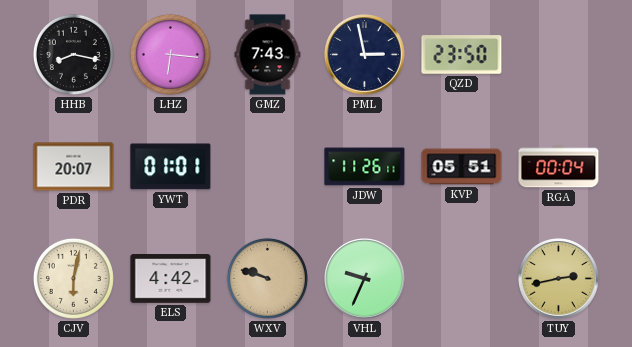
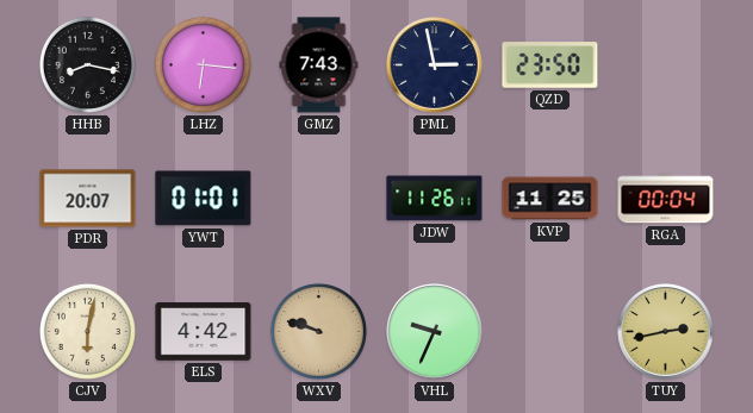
KVP: 05:51 -> 11:25
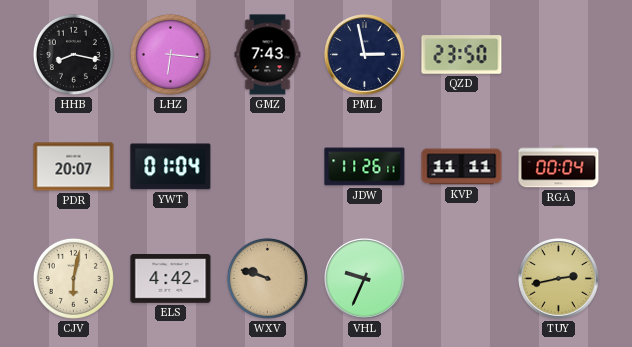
YWT: 01:01 -> 01:04
KVP: 11:25 -> 11:11
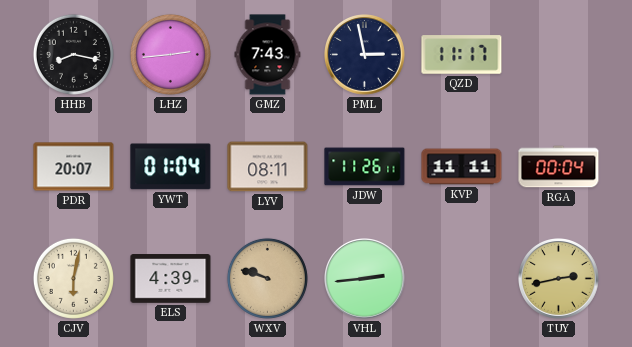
LHZ: 6:16 -> 2:44
QZD: 23:50 -> 11:17
LYV: none -> 08:11
ELS: 4:42 -> 4:39
VHL: 9:34 -> 2:44
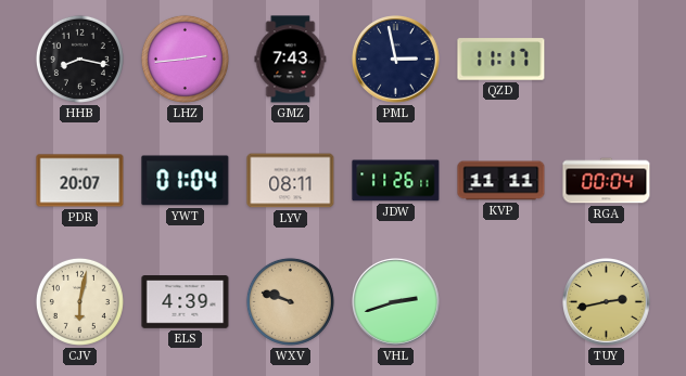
VHL: 2:44 -> 2:42
